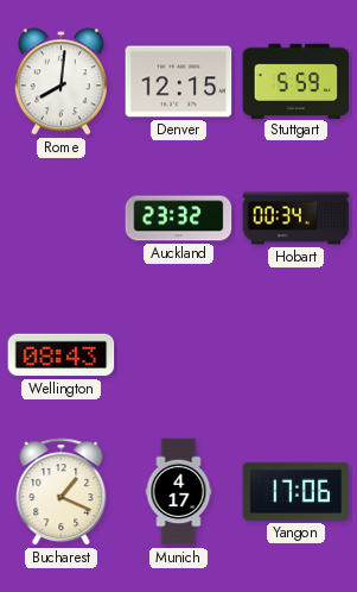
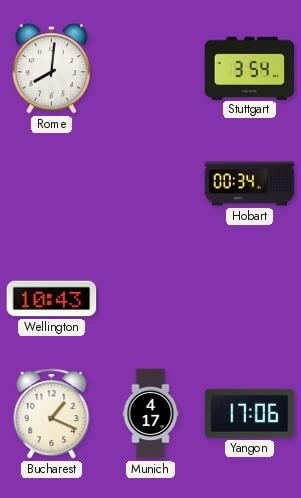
Denver: 12:15 -> none
Stuttgart: 5:59 -> 3:54
Auckland: 23:32 -> none
Wellington: 08:43 -> 10:43
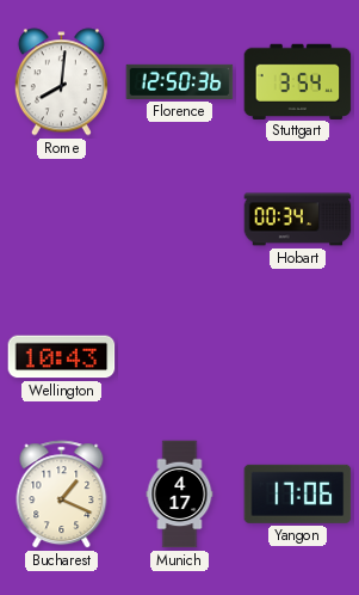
Florence: none -> 12:50
